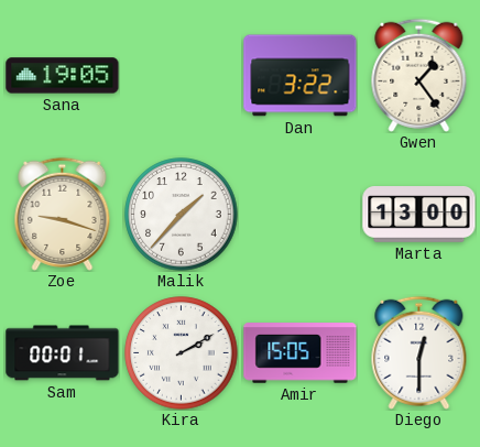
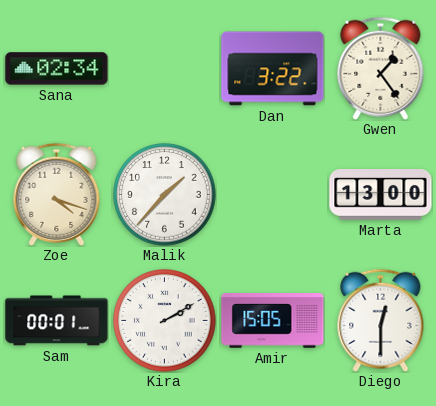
Sana: 19:05 -> 02:34
Zoe: 9:18 -> 4:18
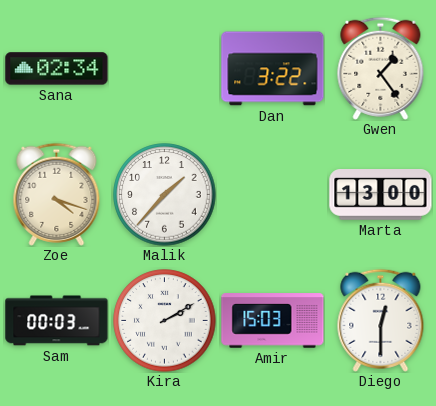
Sam: 00:01 -> 00:03
Amir: 15:05 -> 15:03
